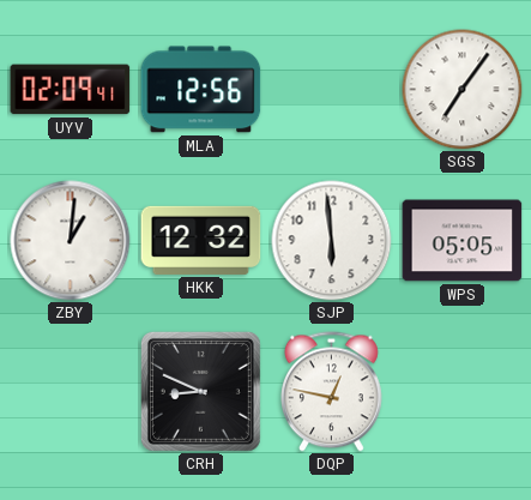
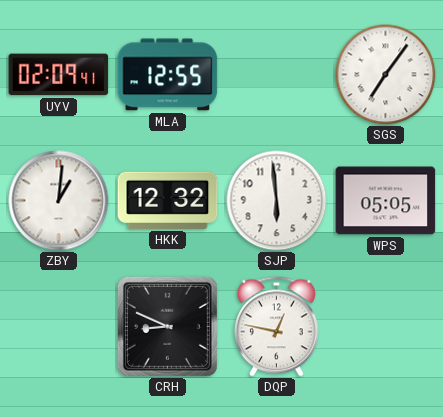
MLA: 12:56 -> 12:55
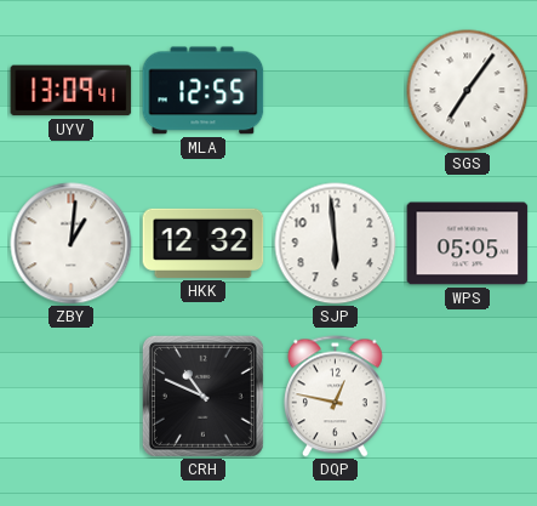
UYV: 02:09 -> 13:09
CRH: 8:49 -> 10:49
